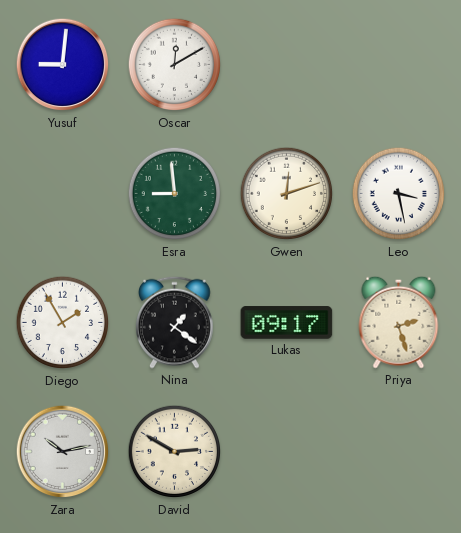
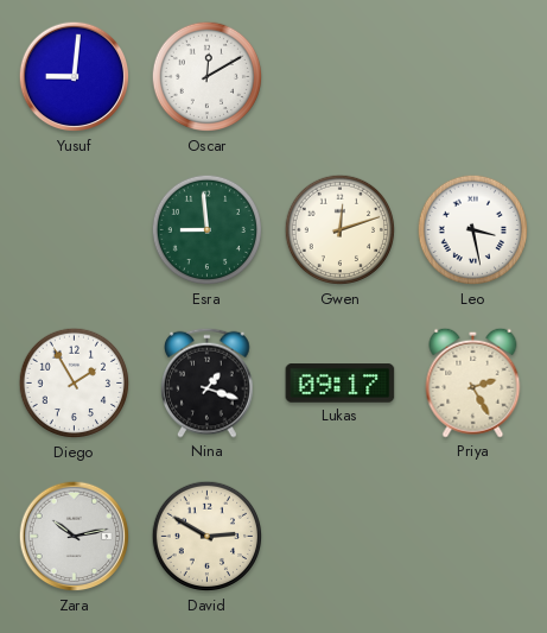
Nina: 1:21 -> 1:18
Priya: 2:27 -> 2:25
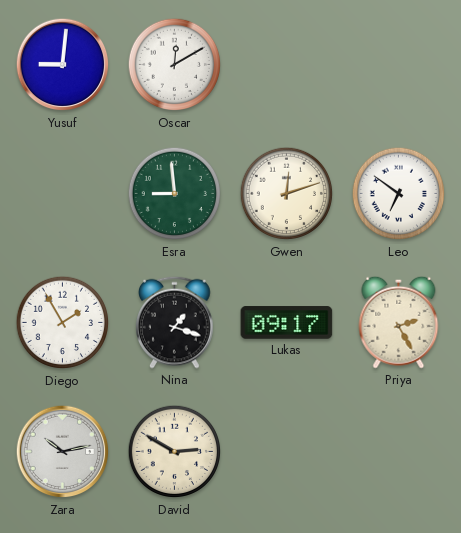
Leo: 3:28 -> 6:51
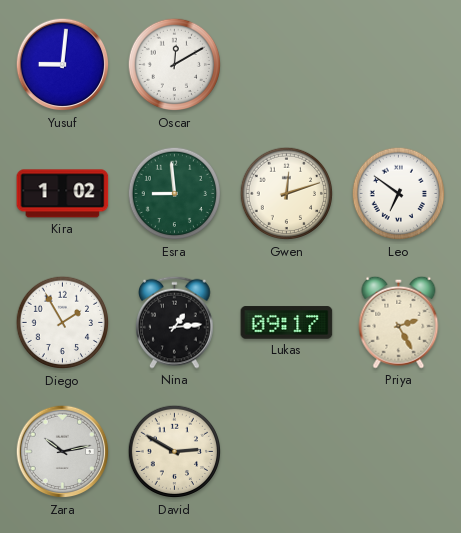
Kira: none -> 1:02
Nina: 1:18 -> 1:14
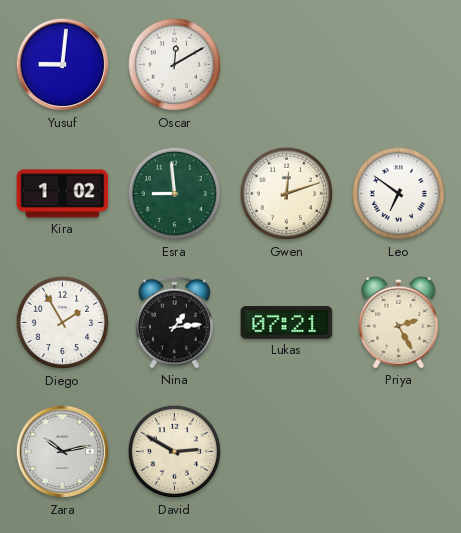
Lukas: 09:17 -> 07:21
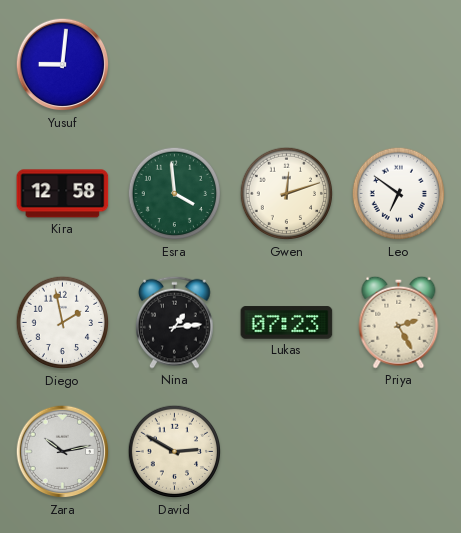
Oscar: 12:10 -> none
Kira: 1:02 -> 12:58
Esra: 8:59 -> 3:59
Diego: 1:55 -> 1:58
Lukas: 07:21 -> 07:23
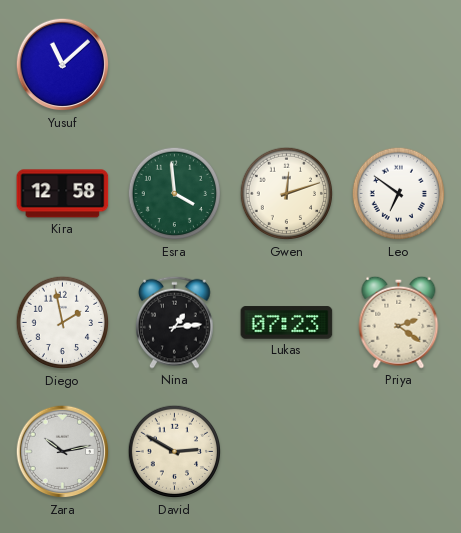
Yusuf: 9:01 -> 11:08
Priya: 2:25 -> 2:21
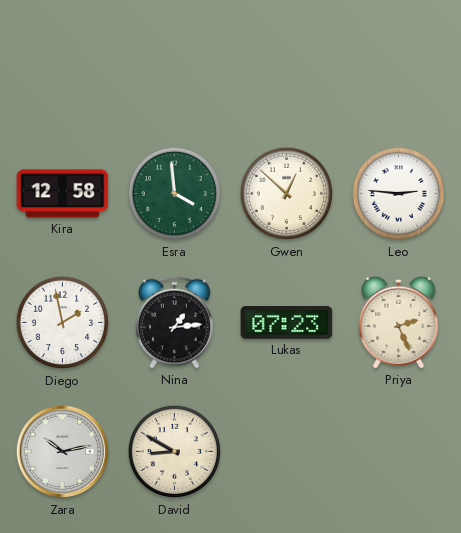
Yusuf: 11:08 -> none
Gwen: 12:12 -> 12:52
Leo: 6:51 -> 2:46
Priya: 2:21 -> 2:26
David: 2:50 -> 8:50
